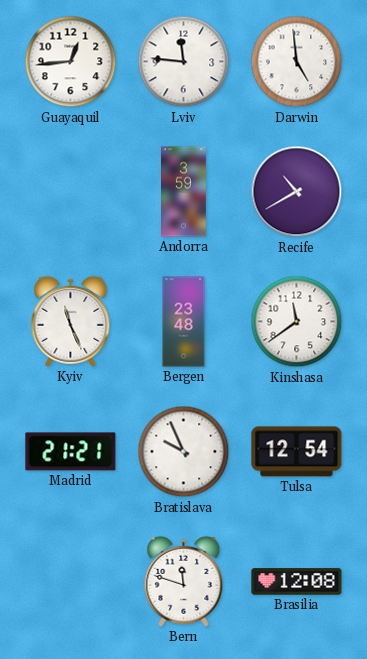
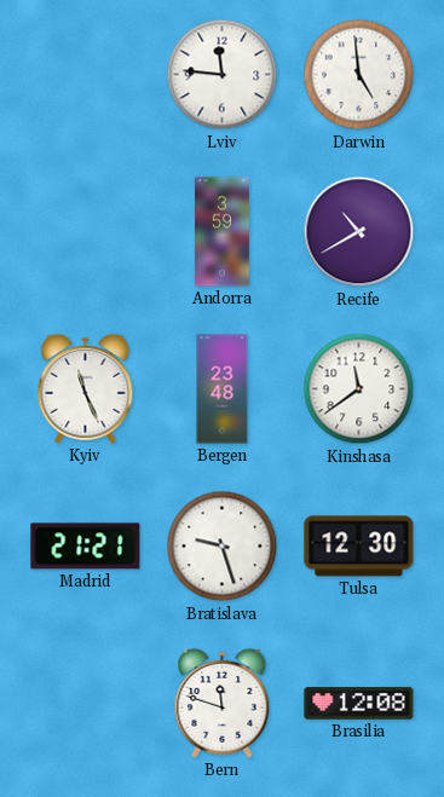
Guayaquil: 12:44 -> none
Bratislava: 9:56 -> 9:27
Tulsa: 12:54 -> 12:30
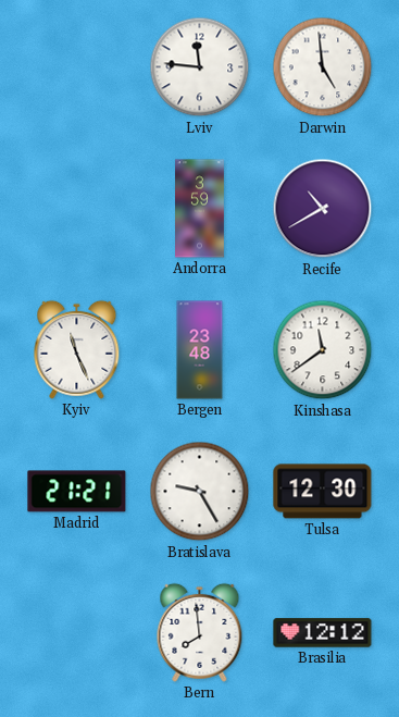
Bratislava: 9:27 -> 9:25
Bern: 11:48 -> 7:59
Brasilia: 12:08 -> 12:12
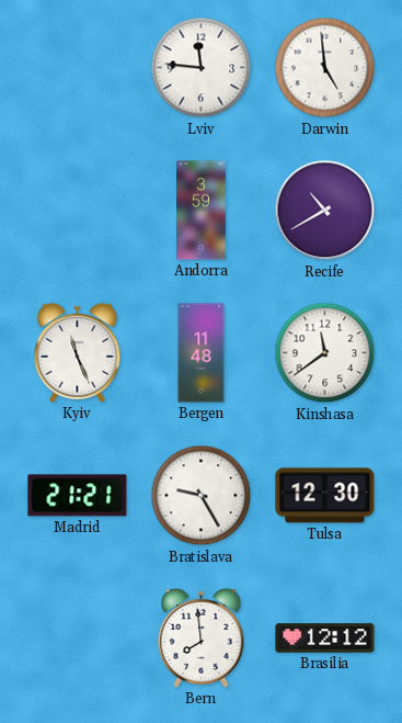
Bergen: 23:48 -> 11:48
